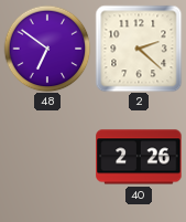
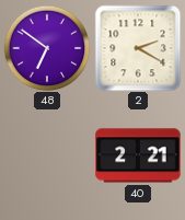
2: 2:22 -> 2:20
40: 2:26 -> 2:21
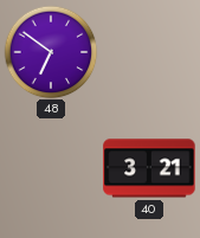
2: 2:20 -> none
40: 2:21 -> 3:21
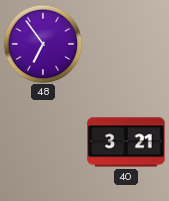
48: 6:51 -> 6:54
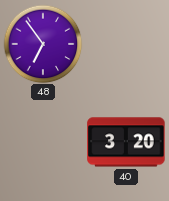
40: 3:21 -> 3:20
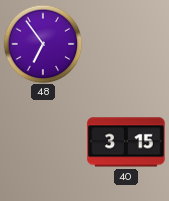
40: 3:20 -> 3:15
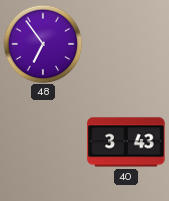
40: 3:15 -> 3:43
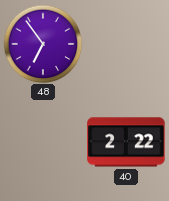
40: 3:43 -> 2:22
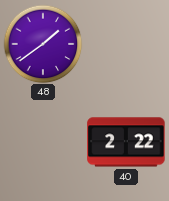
48: 6:54 -> 1:39
